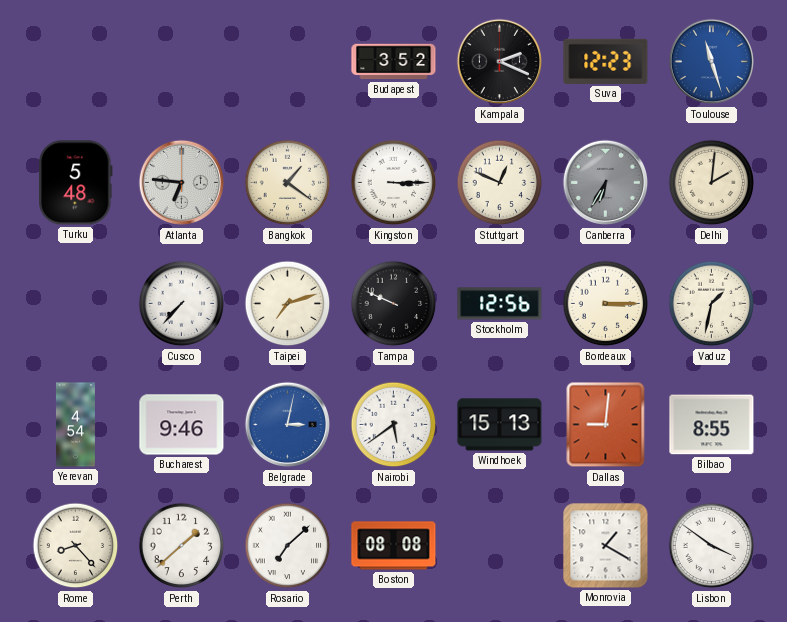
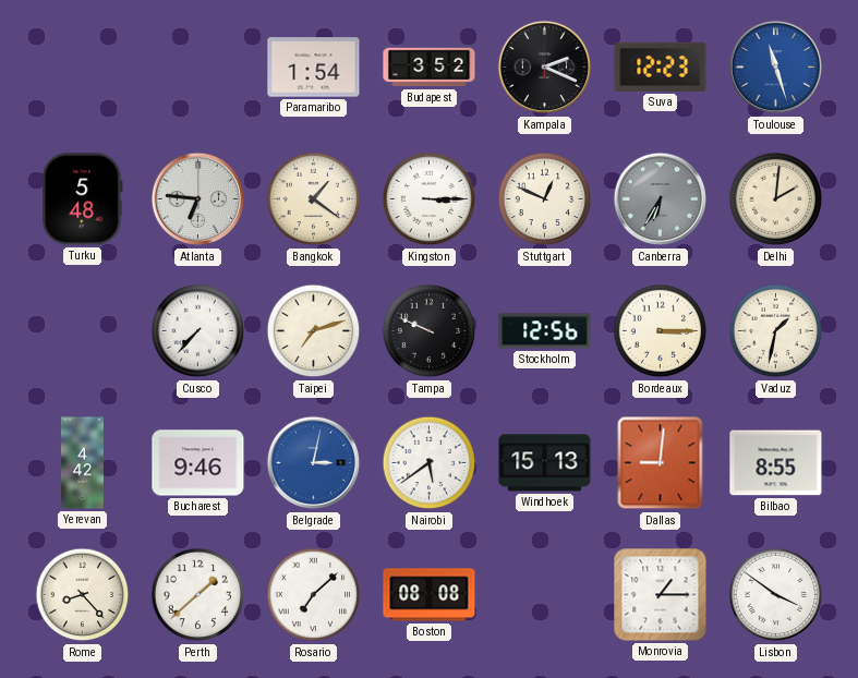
Paramaribo: none -> 1:54
Yerevan: 4:54 -> 4:42
Monrovia: 1:20 -> 1:15
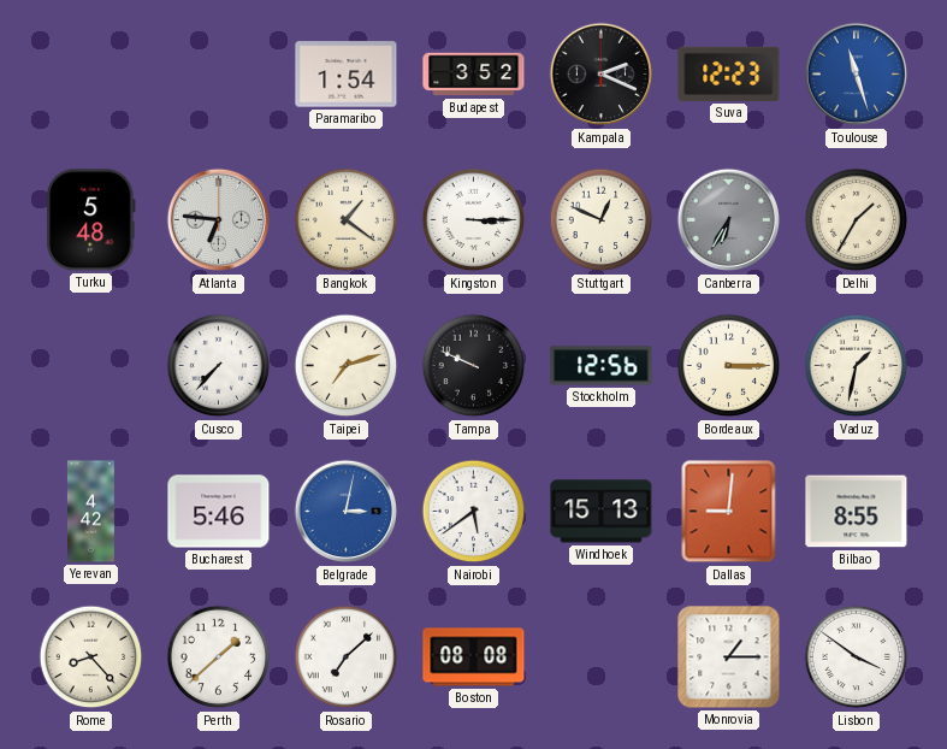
Delhi: 2:01 -> 1:35
Bucharest: 9:46 -> 5:46
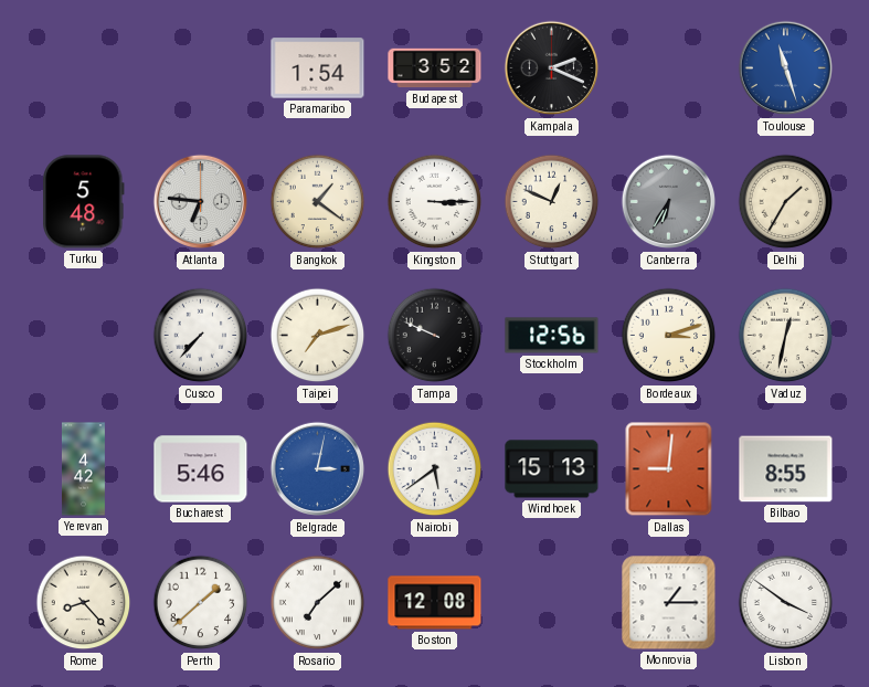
Suva: 12:23 -> none
Bordeaux: 3:15 -> 3:12
Vaduz: 1:32 -> 12:32
Boston: 08:08 -> 12:08
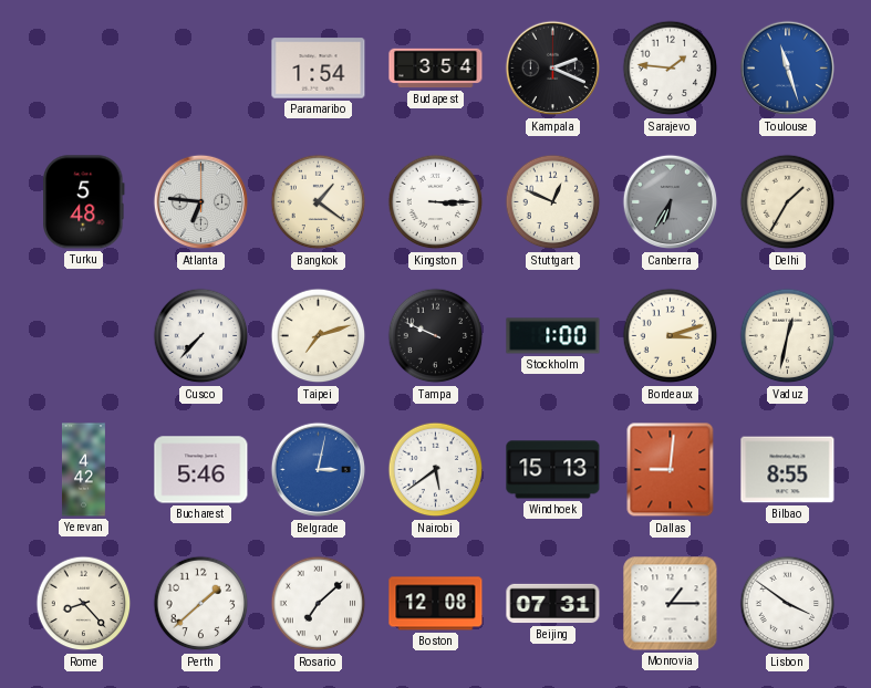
Budapest: 3:52 -> 3:54
Sarajevo: none -> 1:46
Stockholm: 12:56 -> 1:00
Beijing: none -> 07:31
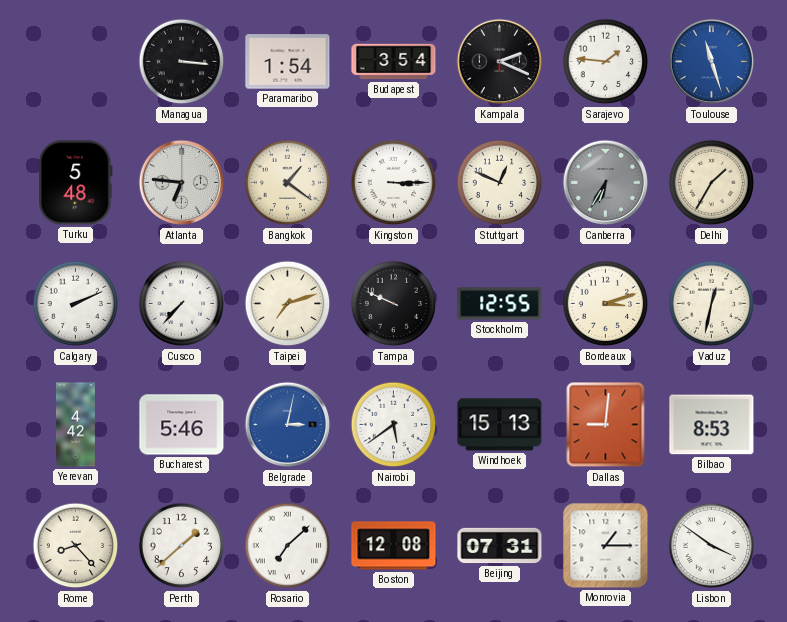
Managua: none -> 3:16
Calgary: none -> 2:11
Stockholm: 1:00 -> 12:55
Bilbao: 8:55 -> 8:53
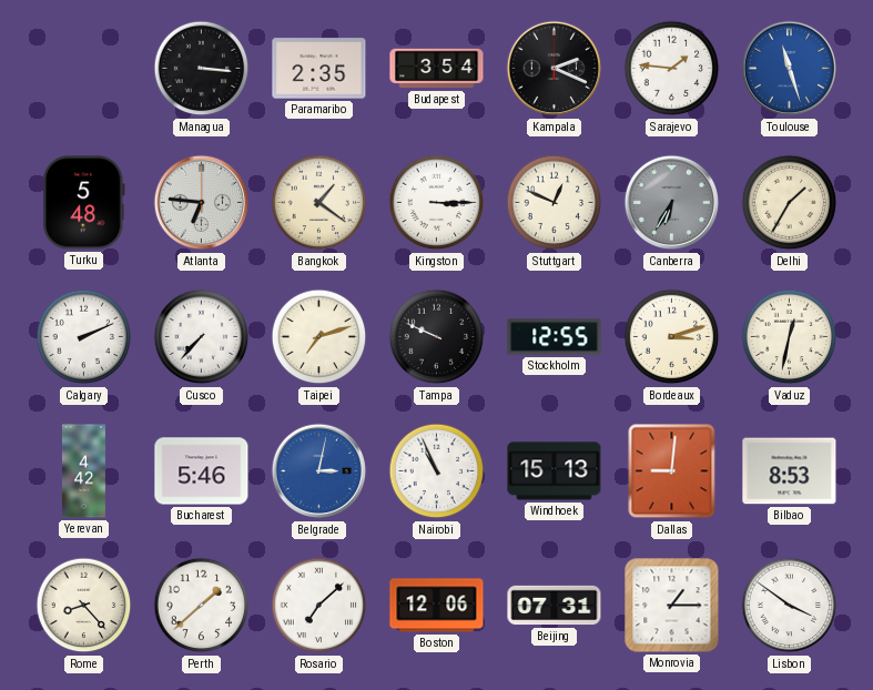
Paramaribo: 1:54 -> 2:35
Nairobi: 5:39 -> 10:56
Boston: 12:08 -> 12:06
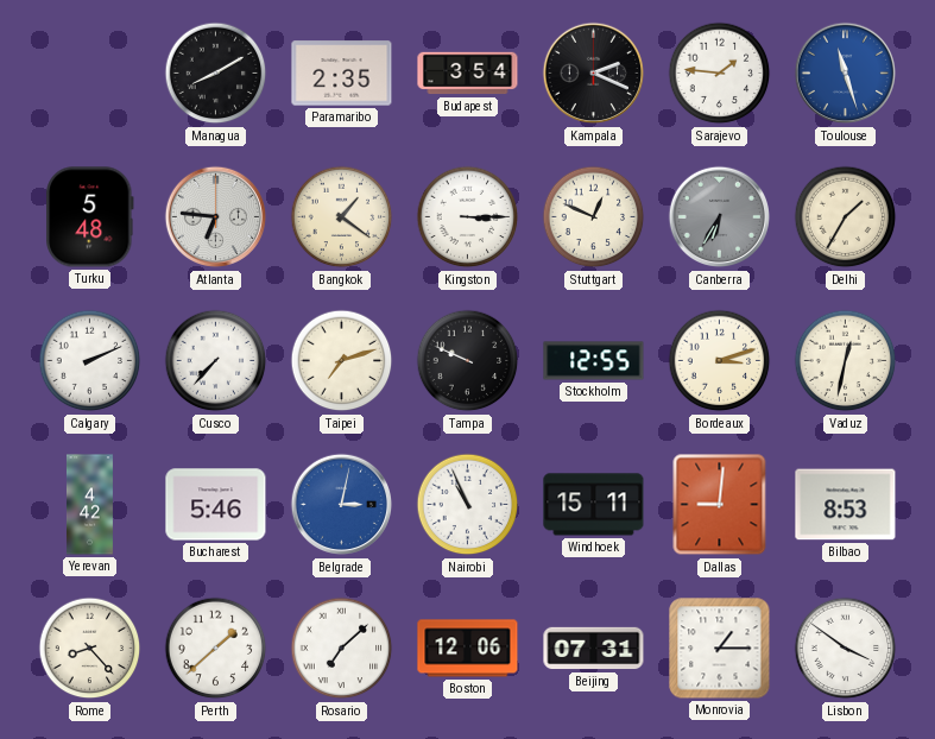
Managua: 3:16 -> 8:10
Windhoek: 15:13 -> 15:11
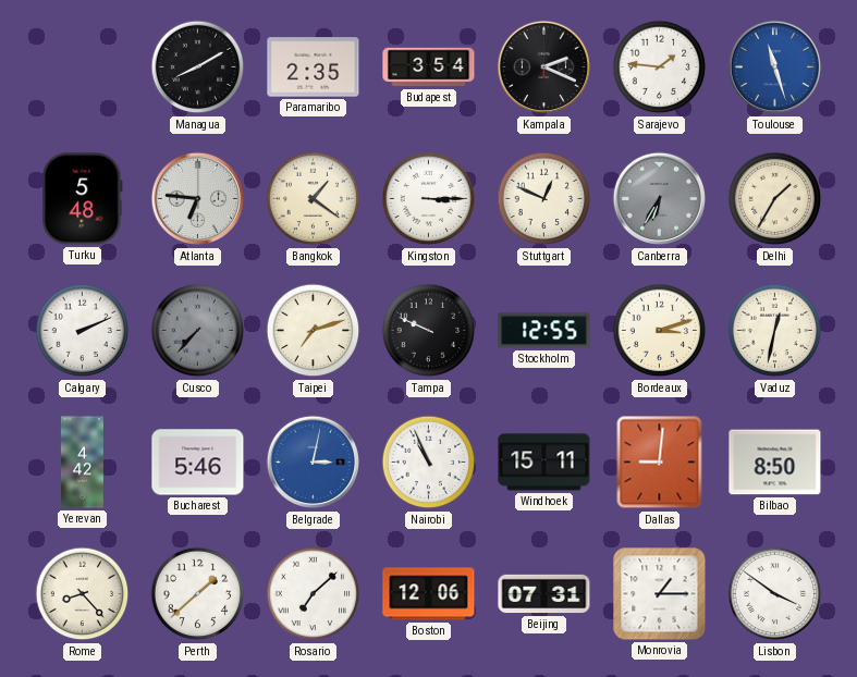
Cusco dial: white -> grey
Bilbao: 8:53 -> 8:50
